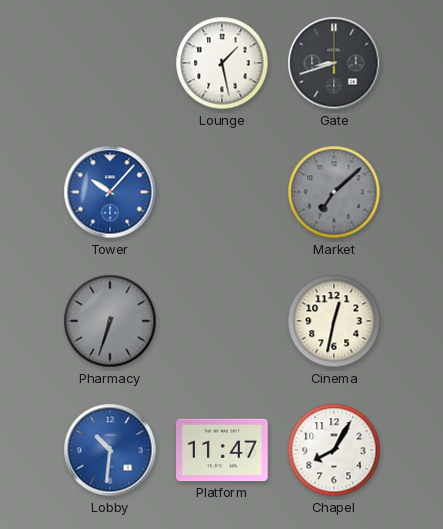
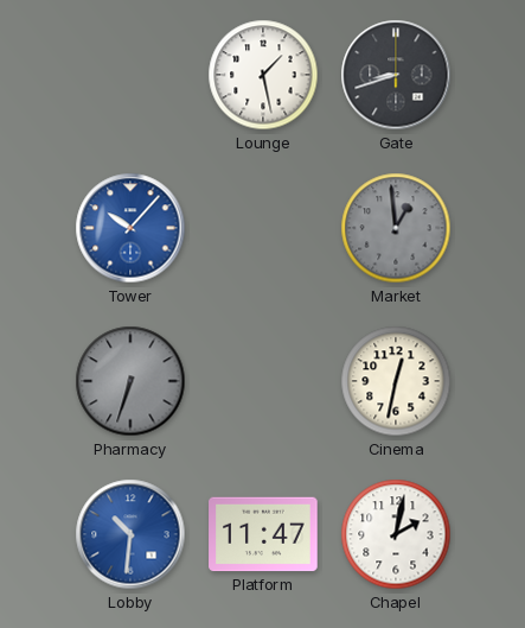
Market: 7:08 -> 12:59
Chapel: 8:05 -> 2:02
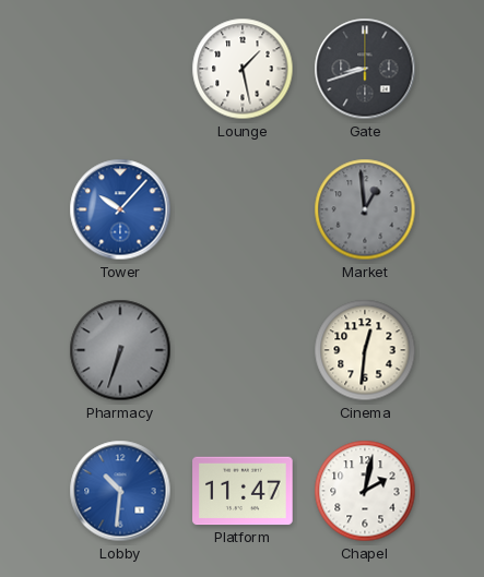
Cinema: 12:32 -> 12:31
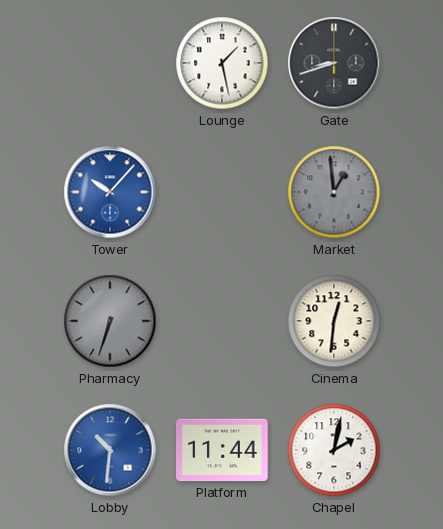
Platform: 11:47 -> 11:44
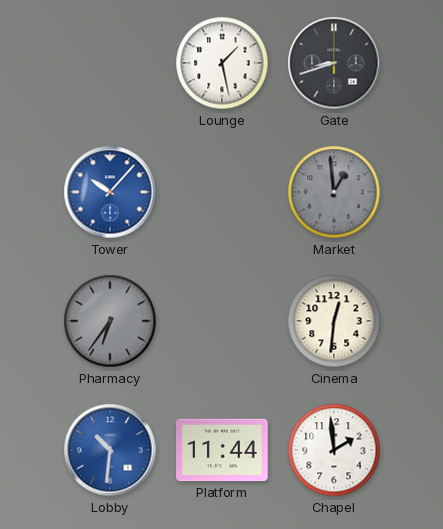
Pharmacy: 6:33 -> 6:36
Chapel: 2:02 -> 1:59
